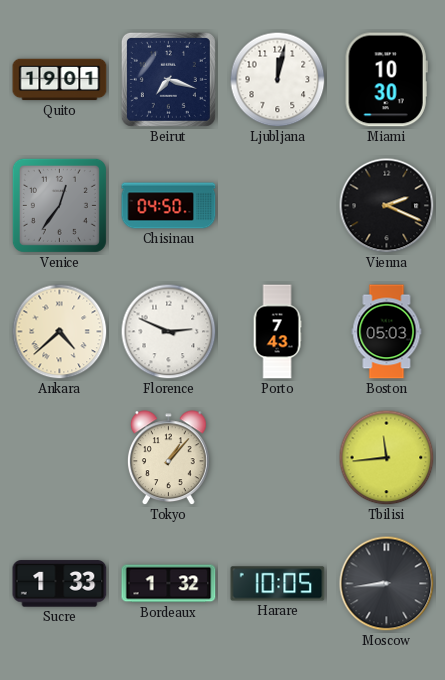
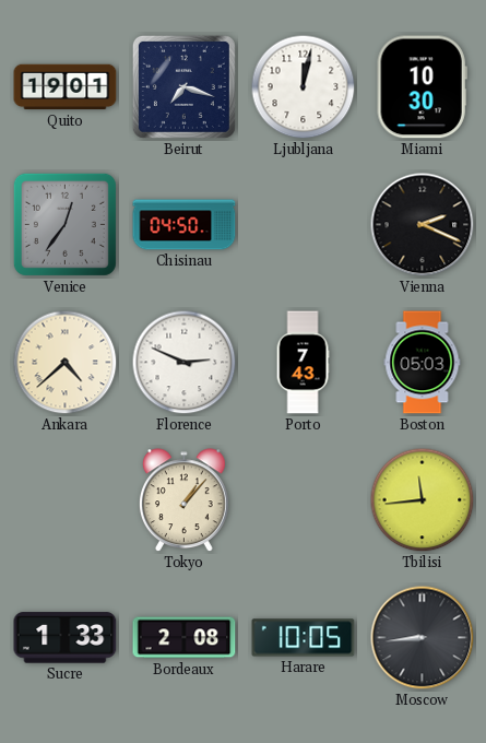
Bordeaux: 1:32 -> 2:08
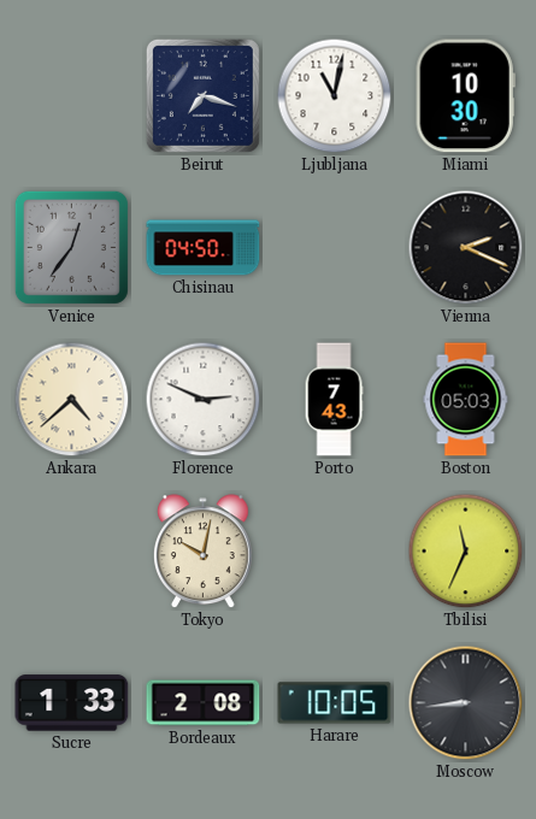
Quito: 19:01 -> none
Ljubljana: 12:02 -> 11:02
Tokyo: 1:07 -> 10:02
Tbilisi: 11:44 -> 11:34
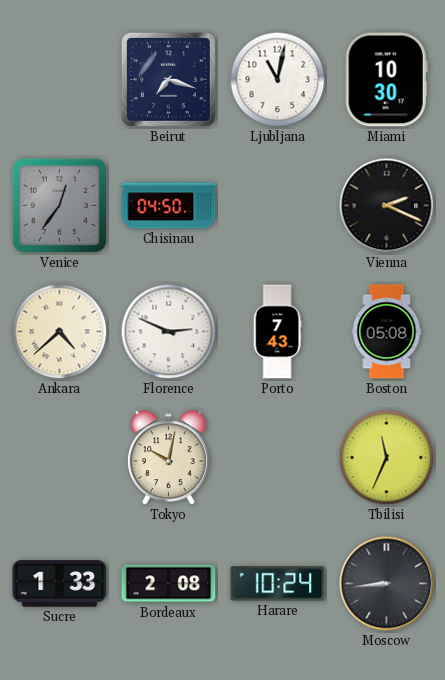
Boston: 05:03 -> 05:08
Harare: 10:05 -> 10:24
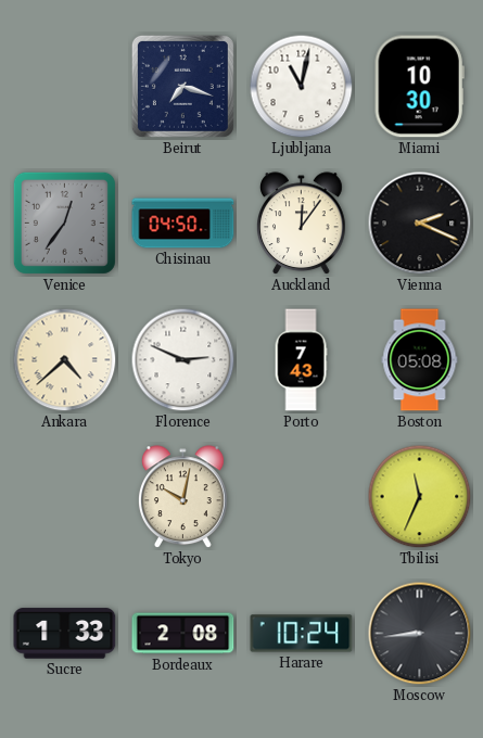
Auckland: none -> 12:06
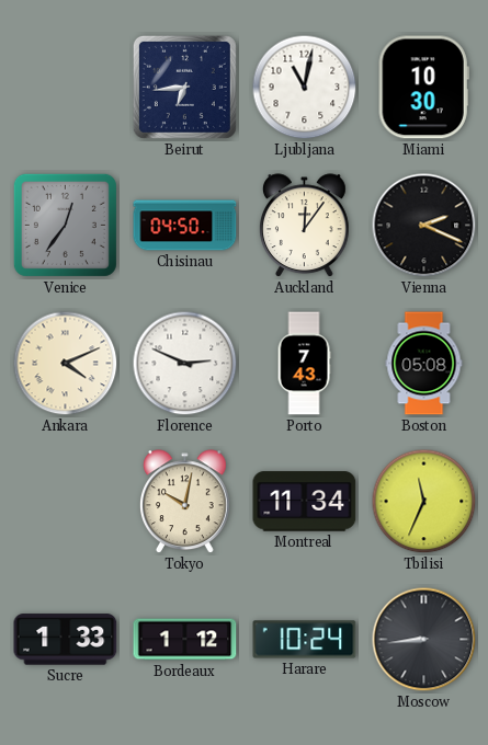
Beirut: 7:18 -> 6:44
Ankara: 4:38 -> 4:11
Montreal: none -> 11:34
Bordeaux: 2:08 -> 1:12
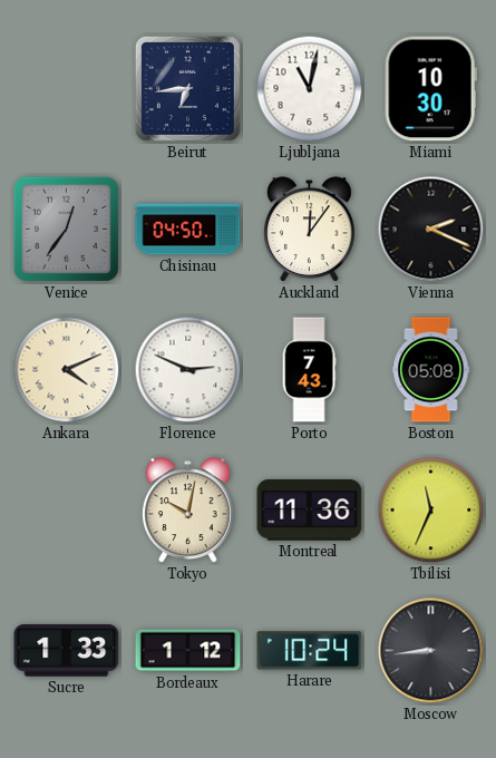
Montreal: 11:34 -> 11:36
